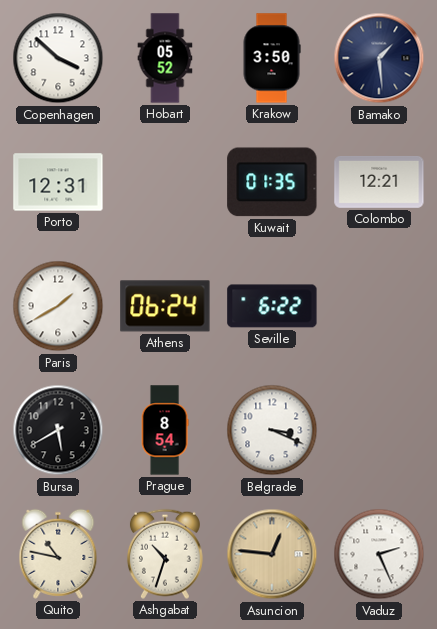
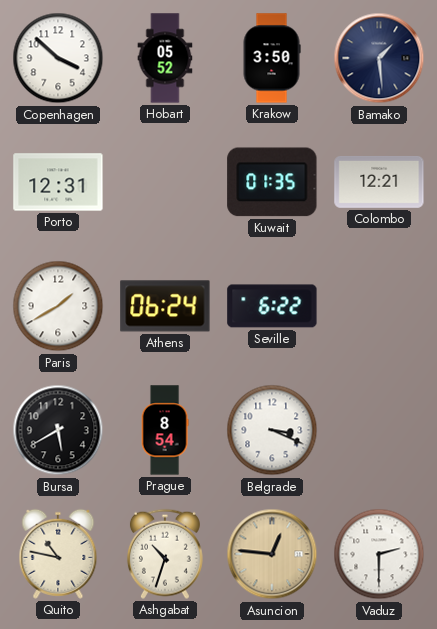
Vaduz: 2:26 -> 2:30
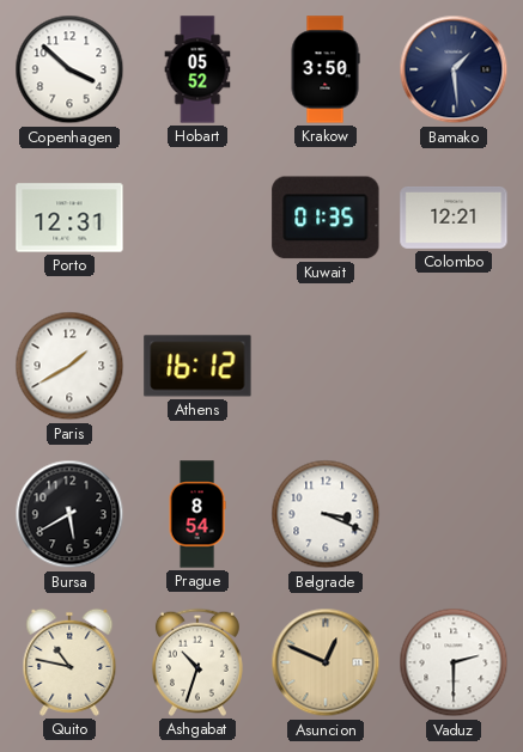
Athens: 06:24 -> 16:12
Seville: 6:22 -> none
Asuncion: 12:46 -> 12:49
